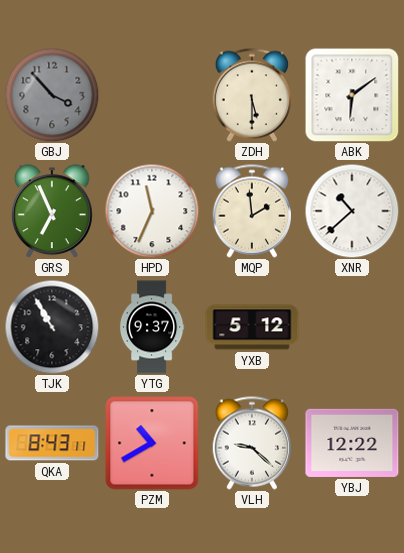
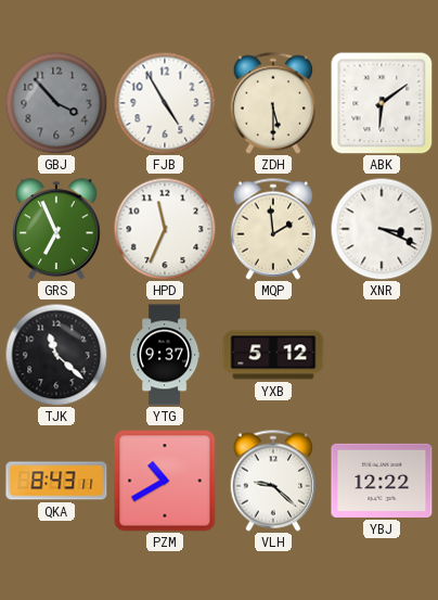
FJB: none -> 4:55
XNR: 10:38 -> 3:19
TJK: 10:55 -> 11:22
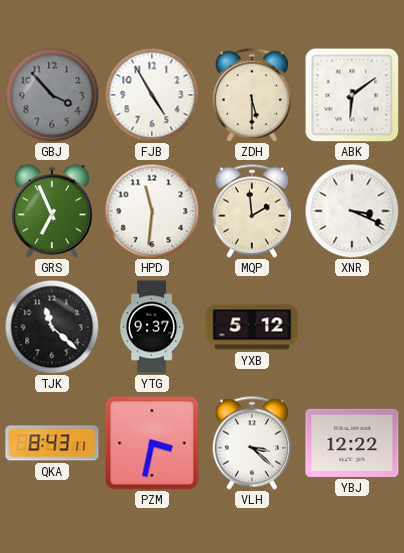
HPD: 11:34 -> 11:31
PZM: 10:40 -> 3:32
VLH: 9:22 -> 3:22
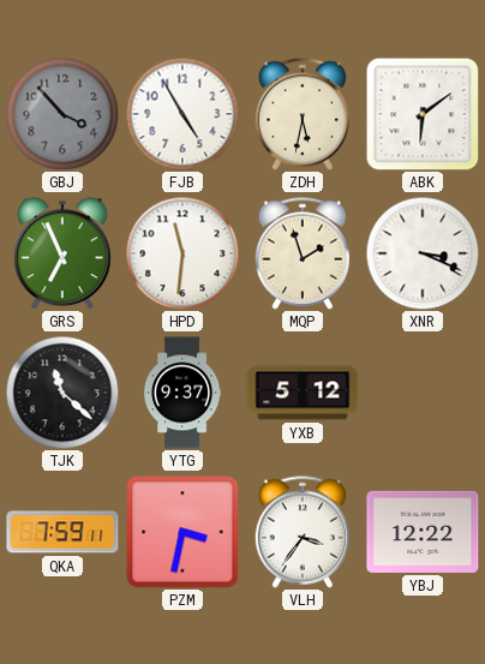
ZDH: 5:30 -> 5:32
MQP: 1:59 -> 1:57
QKA: 8:43 -> 7:59
VLH: 3:22 -> 3:36
